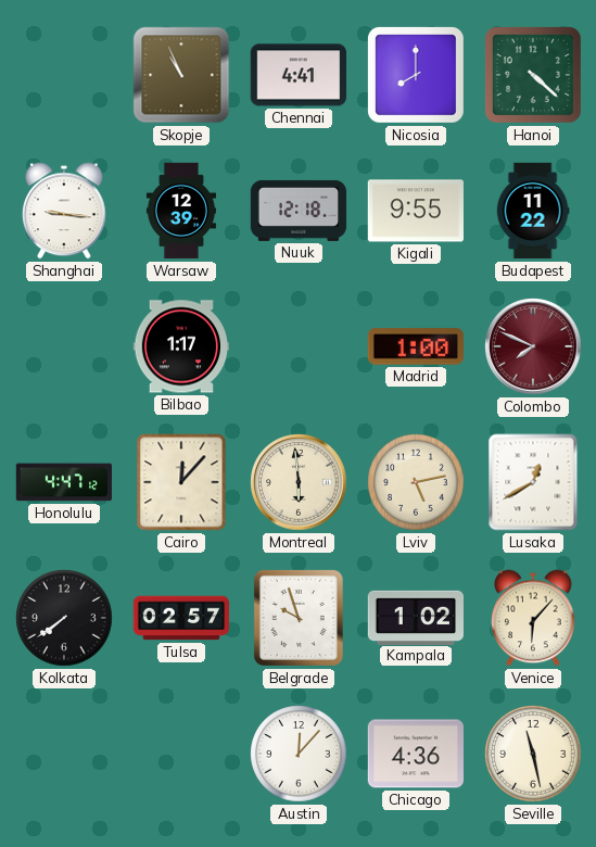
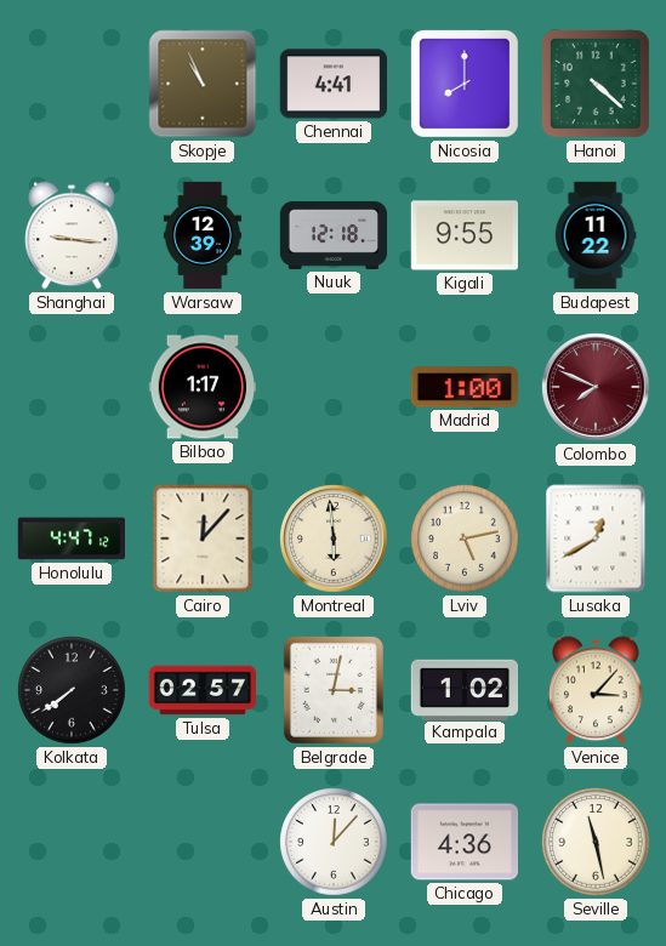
Belgrade: 9:57 -> 3:02
Venice: 6:07 -> 3:07
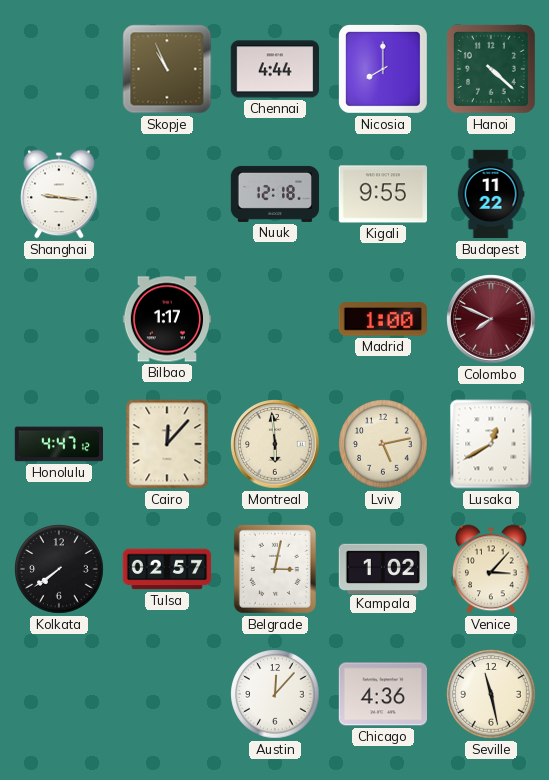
Chennai: 4:41 -> 4:44
Warsaw: 12:39 -> none
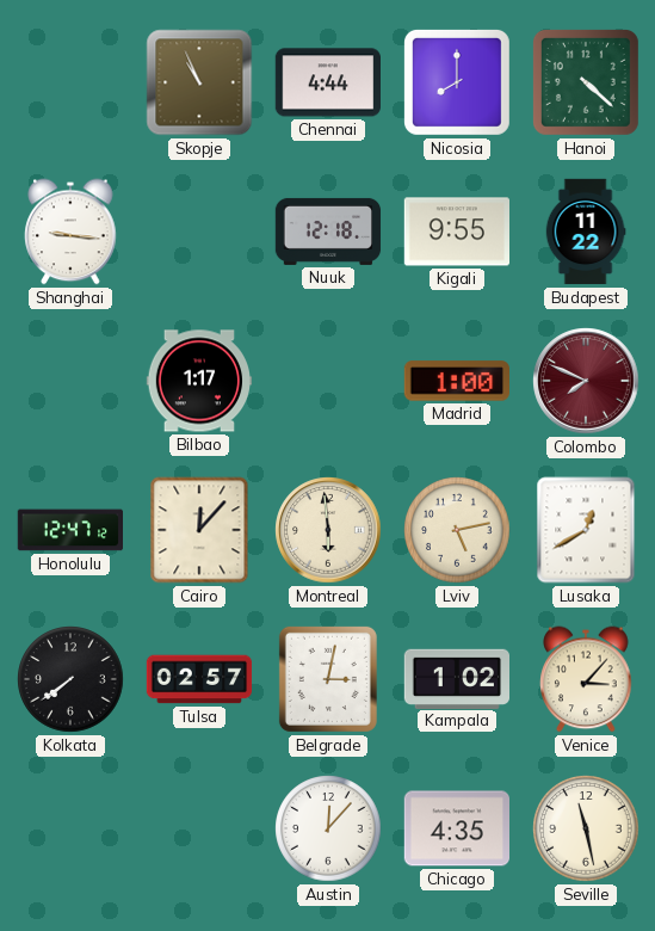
Honolulu: 4:47 -> 12:47
Chicago: 4:36 -> 4:35
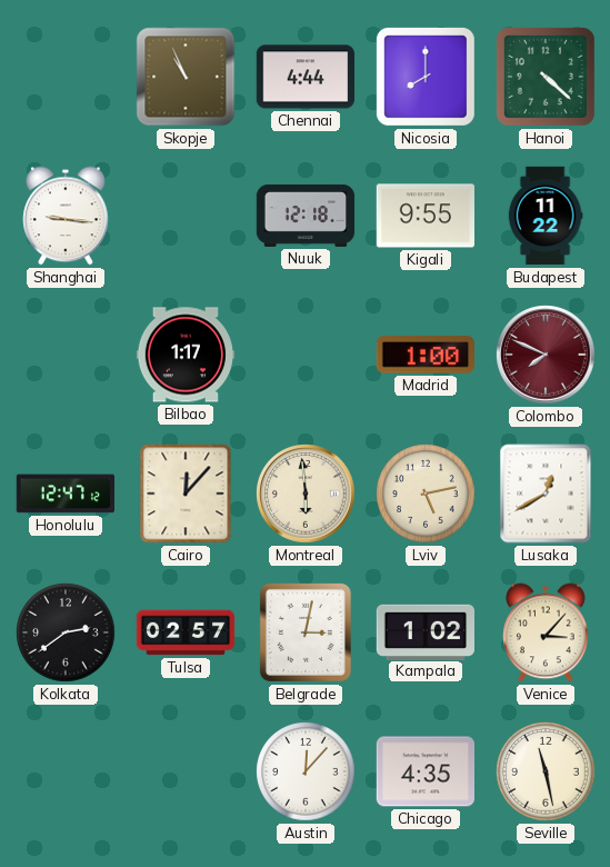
Kolkata: 7:39 -> 2:39
